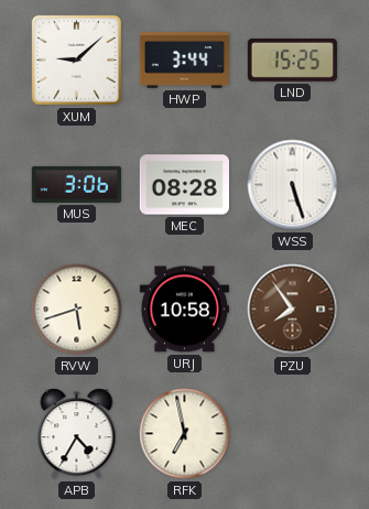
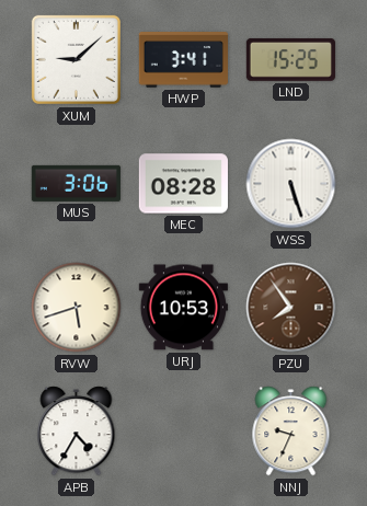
HWP: 3:44 -> 3:41
URJ: 10:58 -> 10:53
RFK: 6:58 -> none
NNJ: none -> 9:34
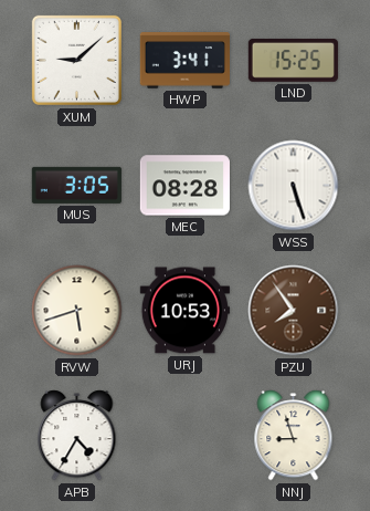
MUS: 3:06 -> 3:05
NNJ: 9:34 -> 8:57
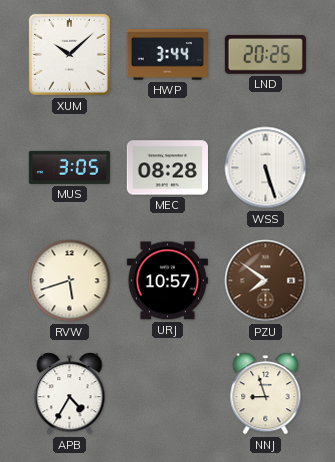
XUM: 9:08 -> 10:08
HWP: 3:41 -> 3:44
LND: 15:25 -> 20:25
URJ: 10:53 -> 10:57
PZU: 7:54 -> 7:51
